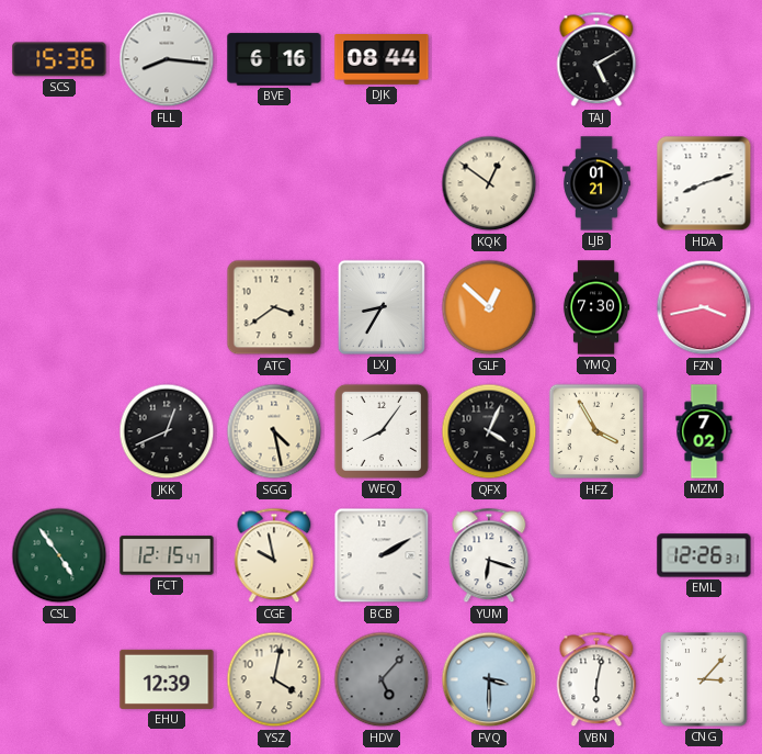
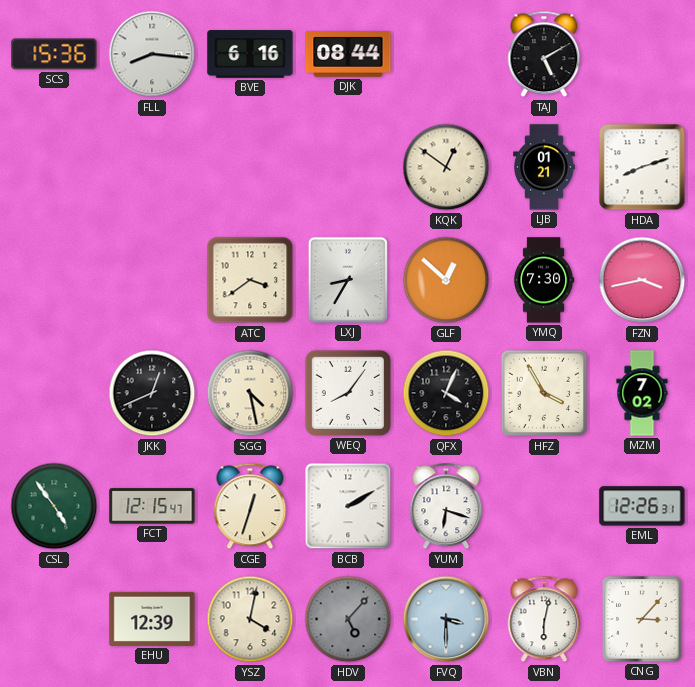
CGE: 9:58 -> 12:33
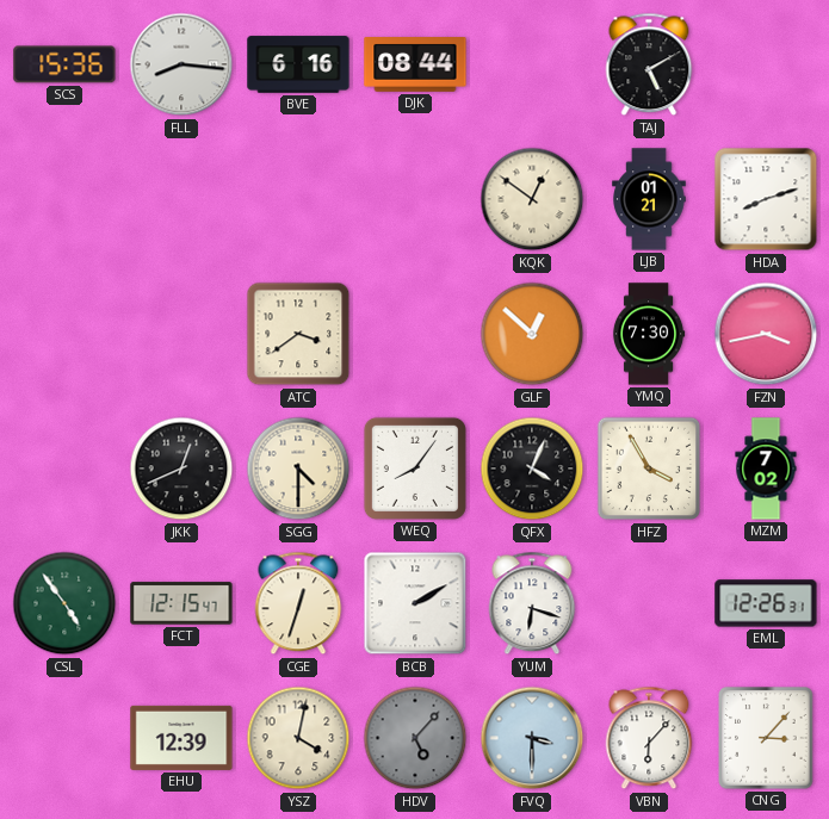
LXJ: 8:35 -> none
SGG: 4:28 -> 4:30
VBN: 6:02 -> 6:07
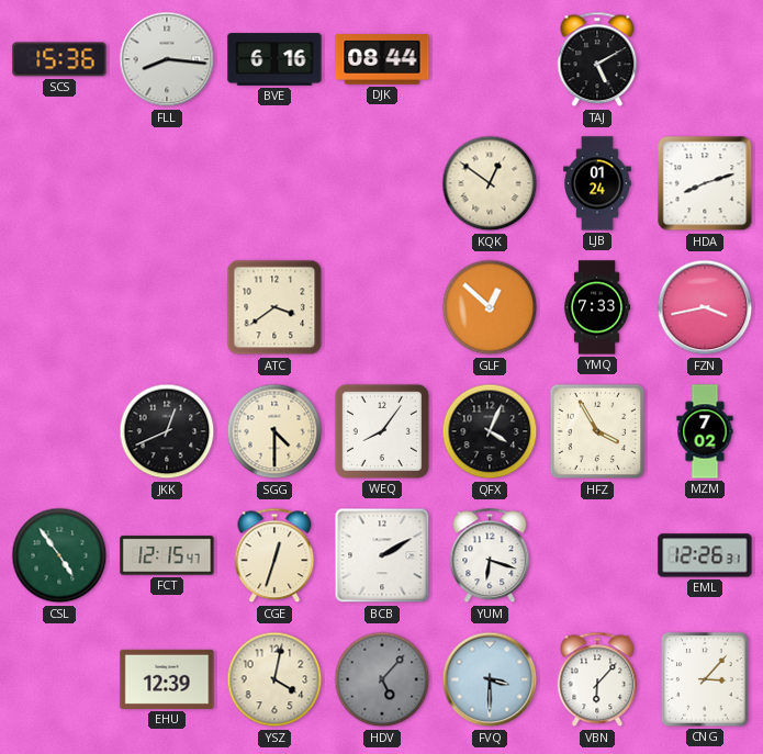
LJB: 01:21 -> 01:24
YMQ: 7:30 -> 7:33
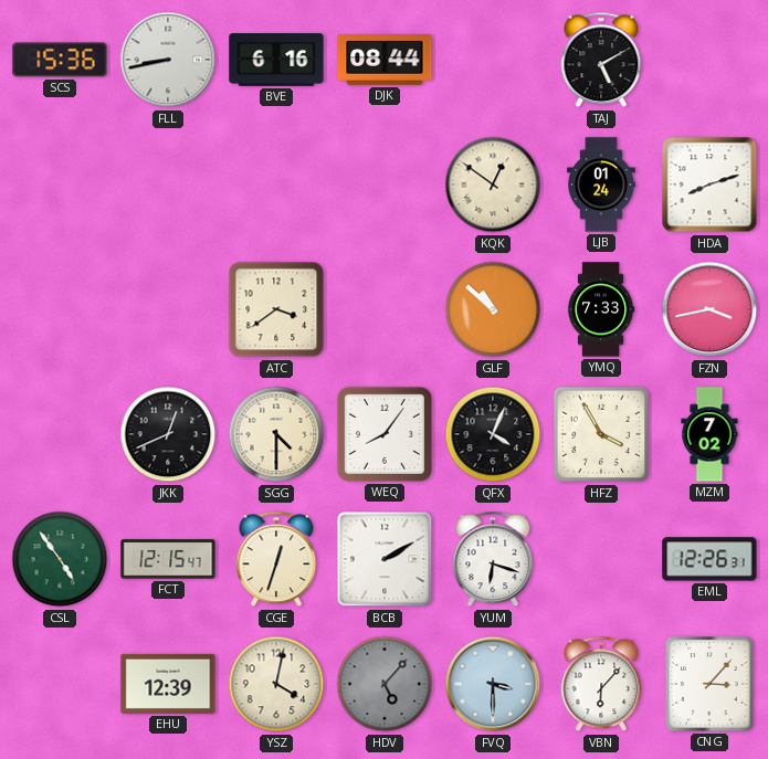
FLL: 8:16 -> 8:43
GLF: 12:52 -> 10:52
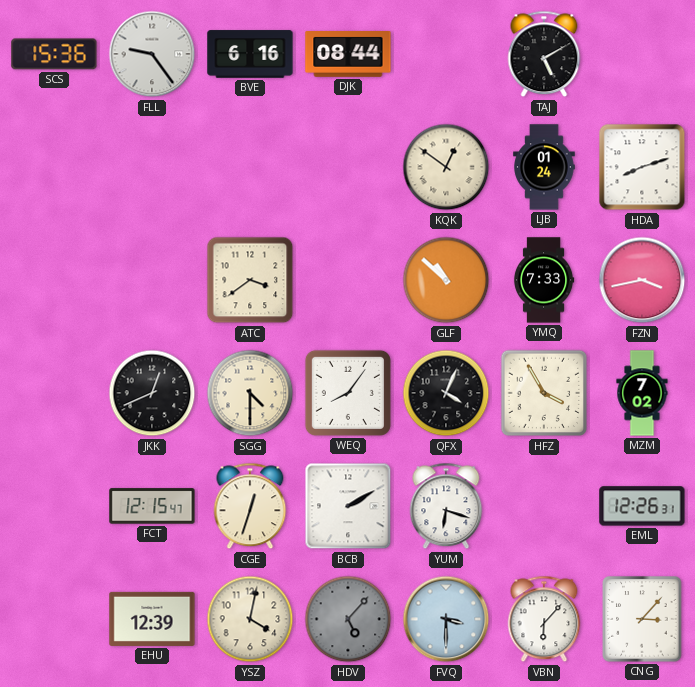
FLL: 8:43 -> 9:24
CSL: 4:54 -> none
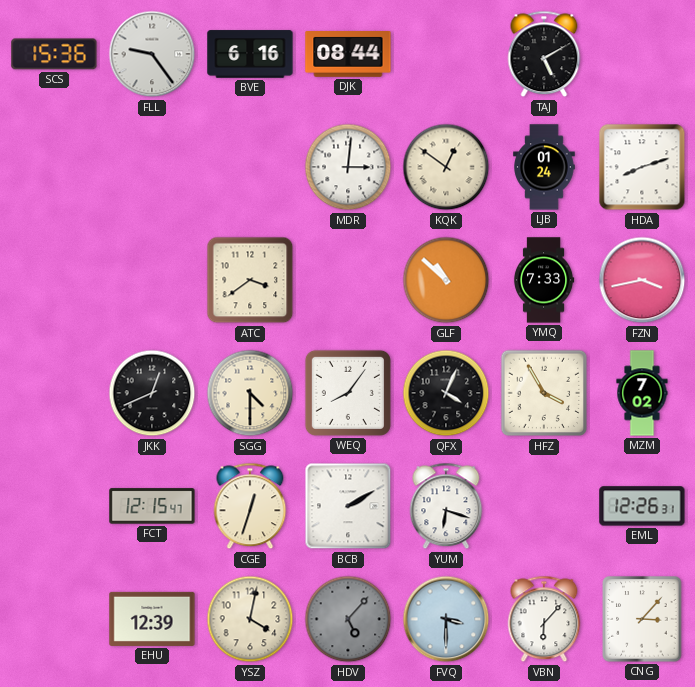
MDR: none -> 3:01
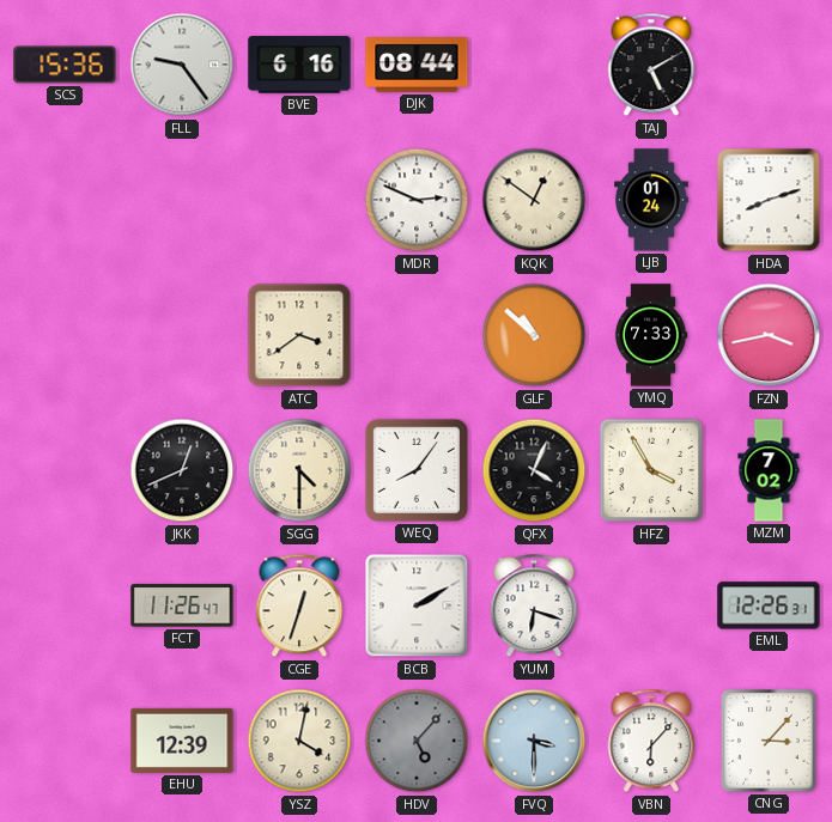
MDR: 3:01 -> 2:49
FCT: 12:15 -> 11:26
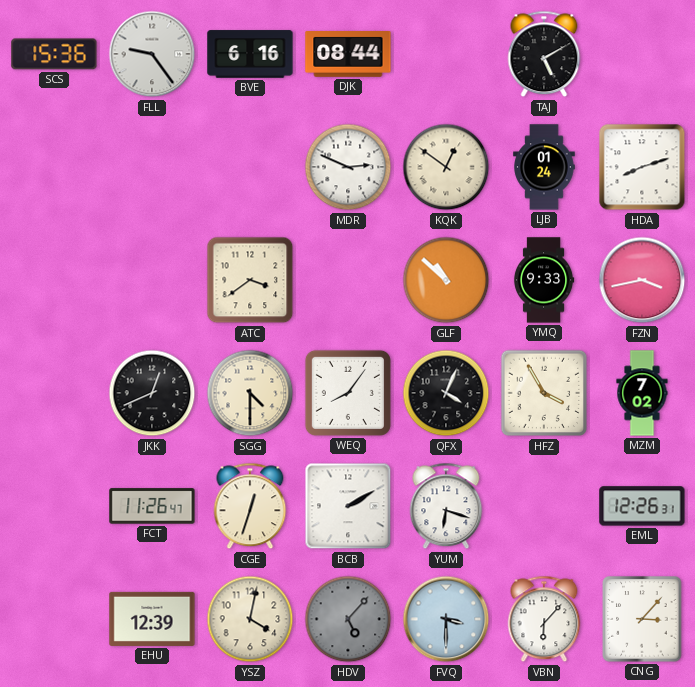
YMQ: 7:33 -> 9:33
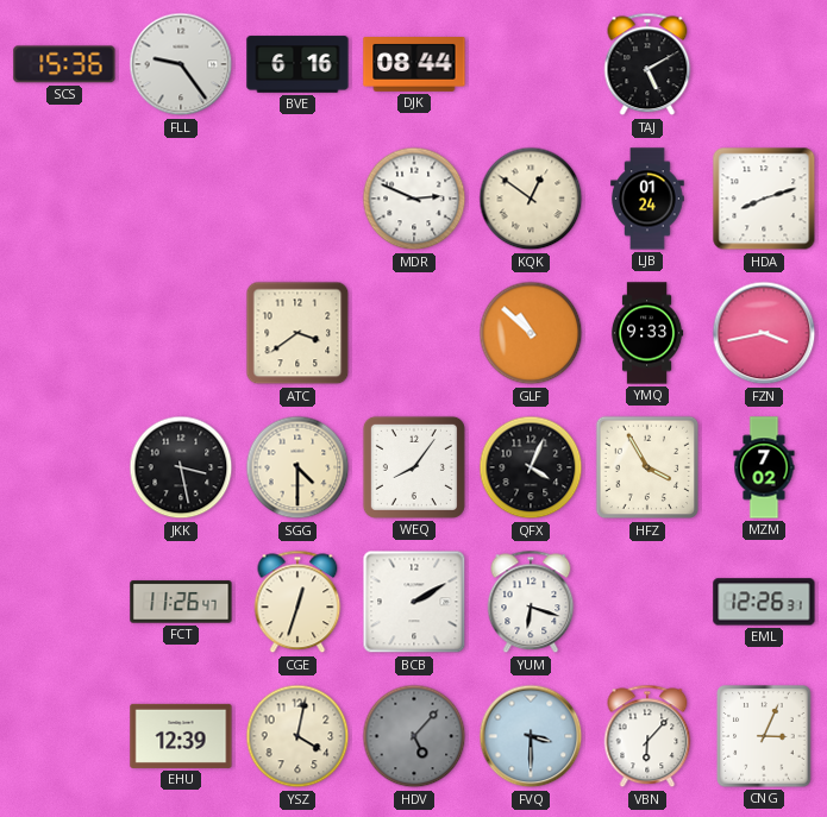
JKK: 12:41 -> 3:28
CNG: 3:07 -> 3:04
